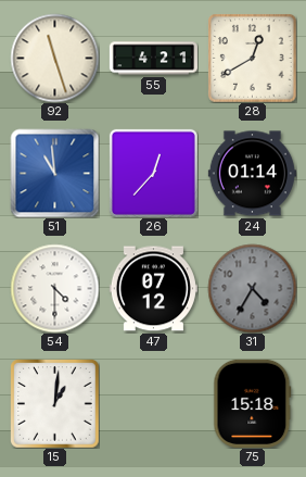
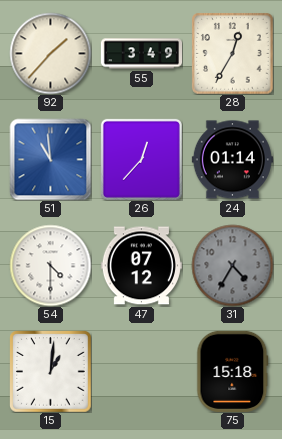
92: 11:27 -> 1:37
55: 4:21 -> 3:49
28: 12:40 -> 12:35
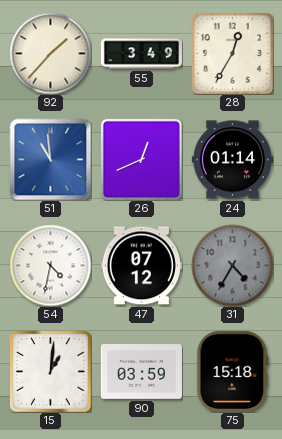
26: 12:37 -> 12:41
54: 4:30 -> 4:32
90: none -> 03:59
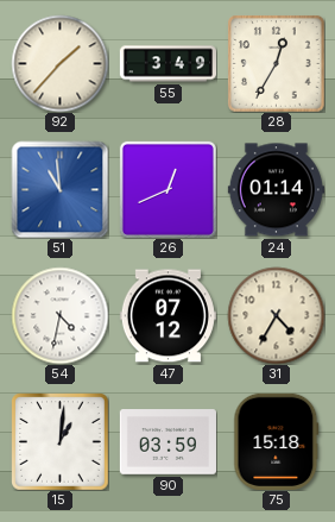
31 dial: grey -> cream
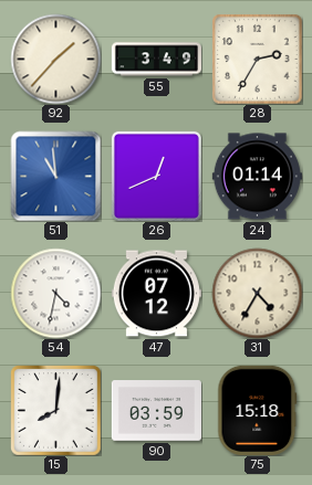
28: 12:35 -> 2:35
15: 1:01 -> 8:01
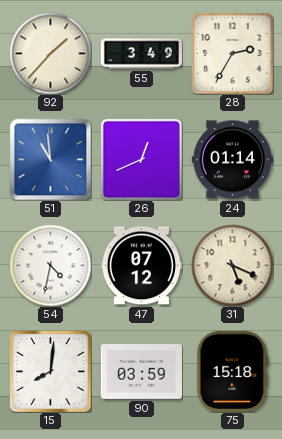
31: 4:35 -> 5:19
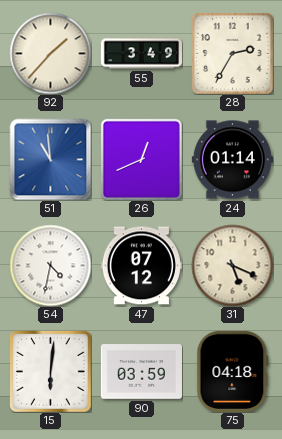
15: 8:01 -> 6:01
75: 15:18 -> 04:18
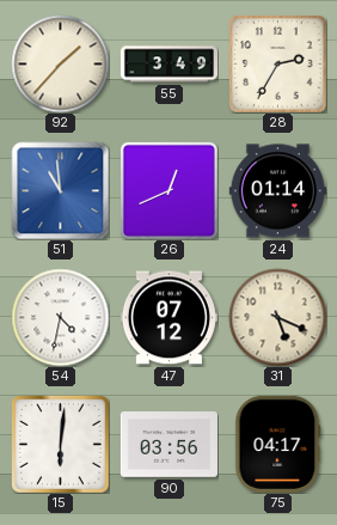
90: 03:59 -> 03:56
75: 04:18 -> 04:17
